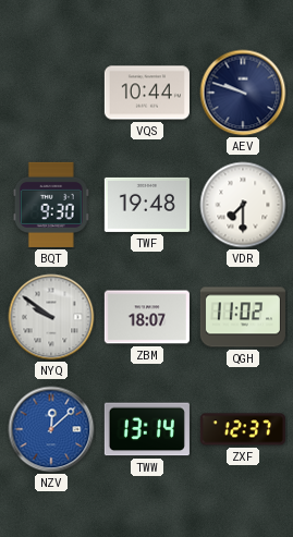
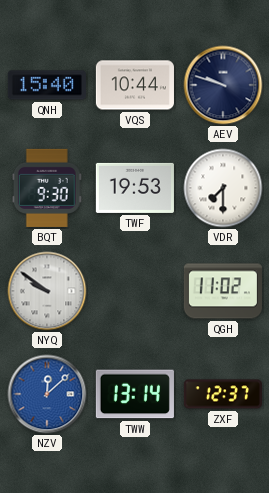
QNH: none -> 15:40
TWF: 19:48 -> 19:53
ZBM: 18:07 -> none
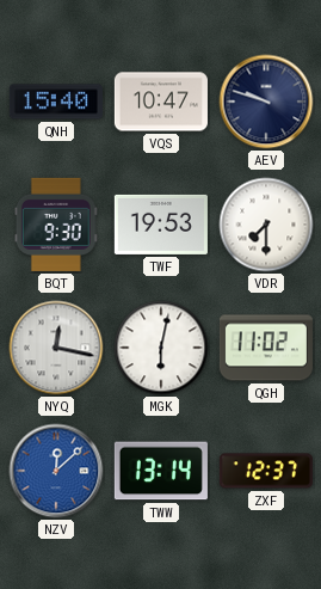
VQS: 10:44 -> 10:47
NYQ: 9:51 -> 12:17
MGK: none -> 6:02
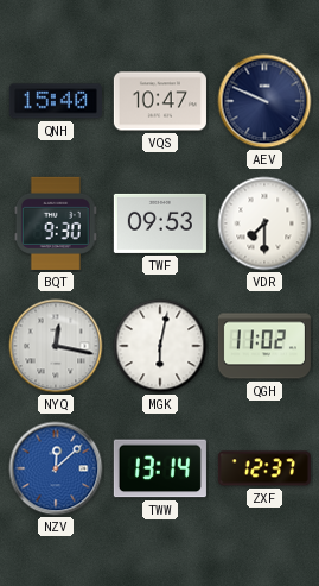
AEV: 9:48 -> 9:49
TWF: 19:53 -> 09:53
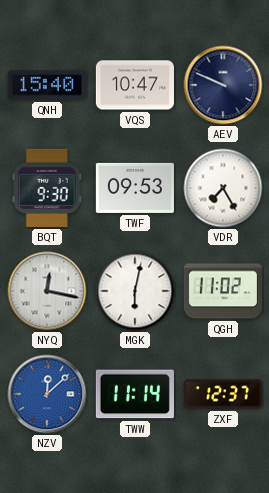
VDR: 7:30 -> 7:25
TWW: 13:14 -> 11:14
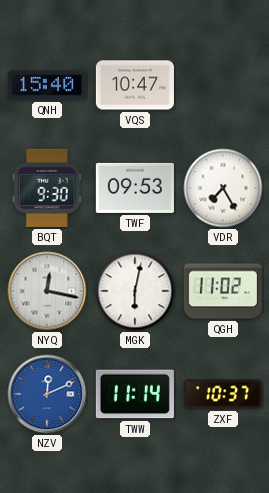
AEV: 9:49 -> none
NZV: 12:08 -> 12:11
ZXF: 12:37 -> 10:37
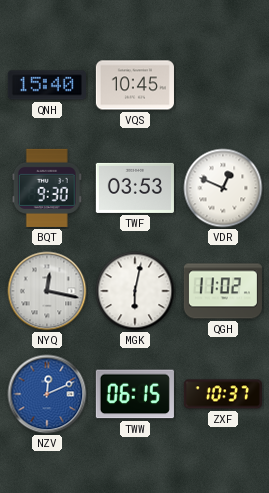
VQS: 10:47 -> 10:45
TWF: 09:53 -> 03:53
VDR: 7:25 -> 12:49
TWW: 11:14 -> 06:15
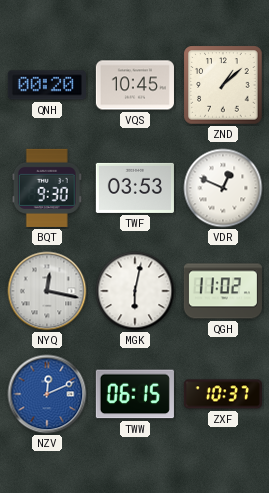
QNH: 15:40 -> 00:20
ZND: none -> 1:08
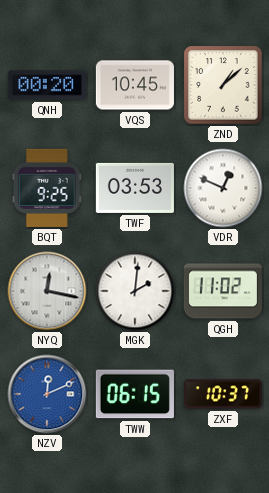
BQT: 9:30 -> 9:25
MGK: 6:02 -> 2:01
